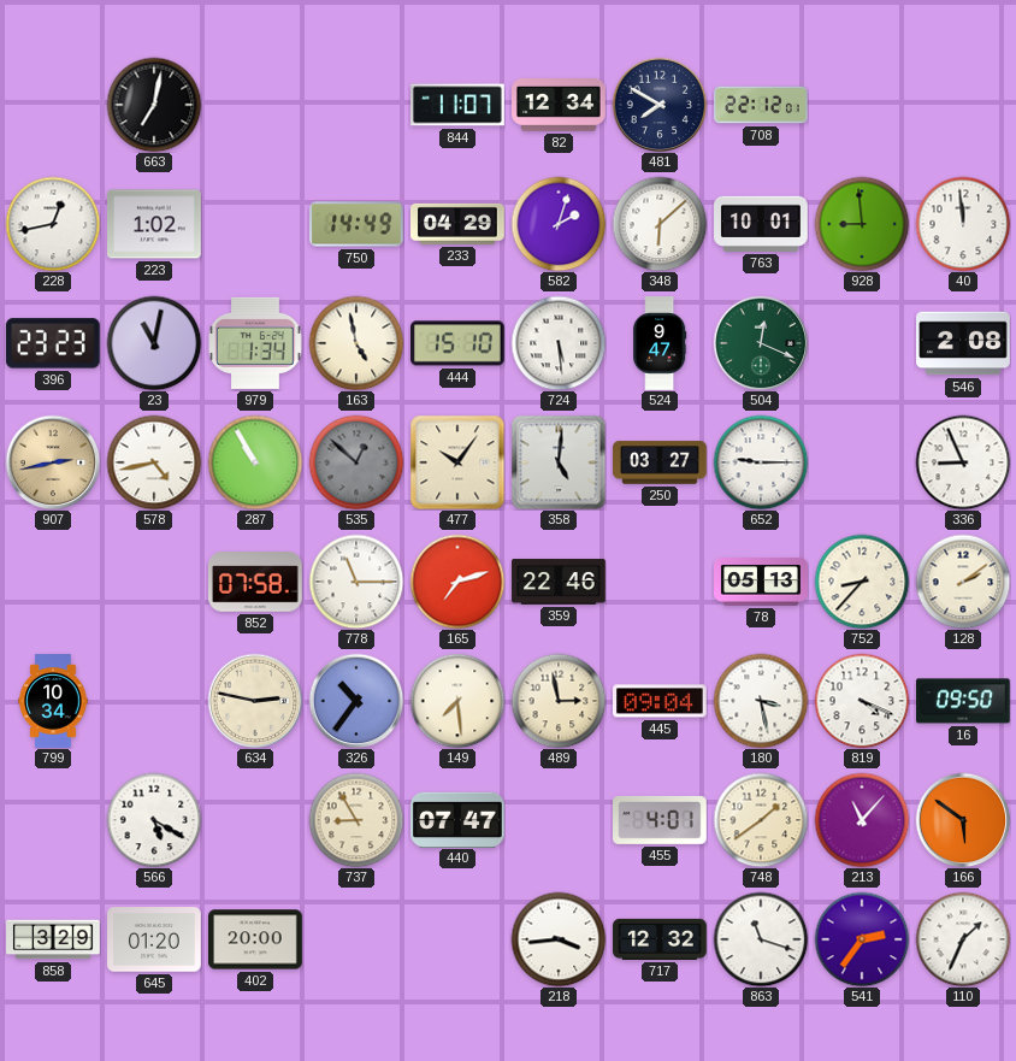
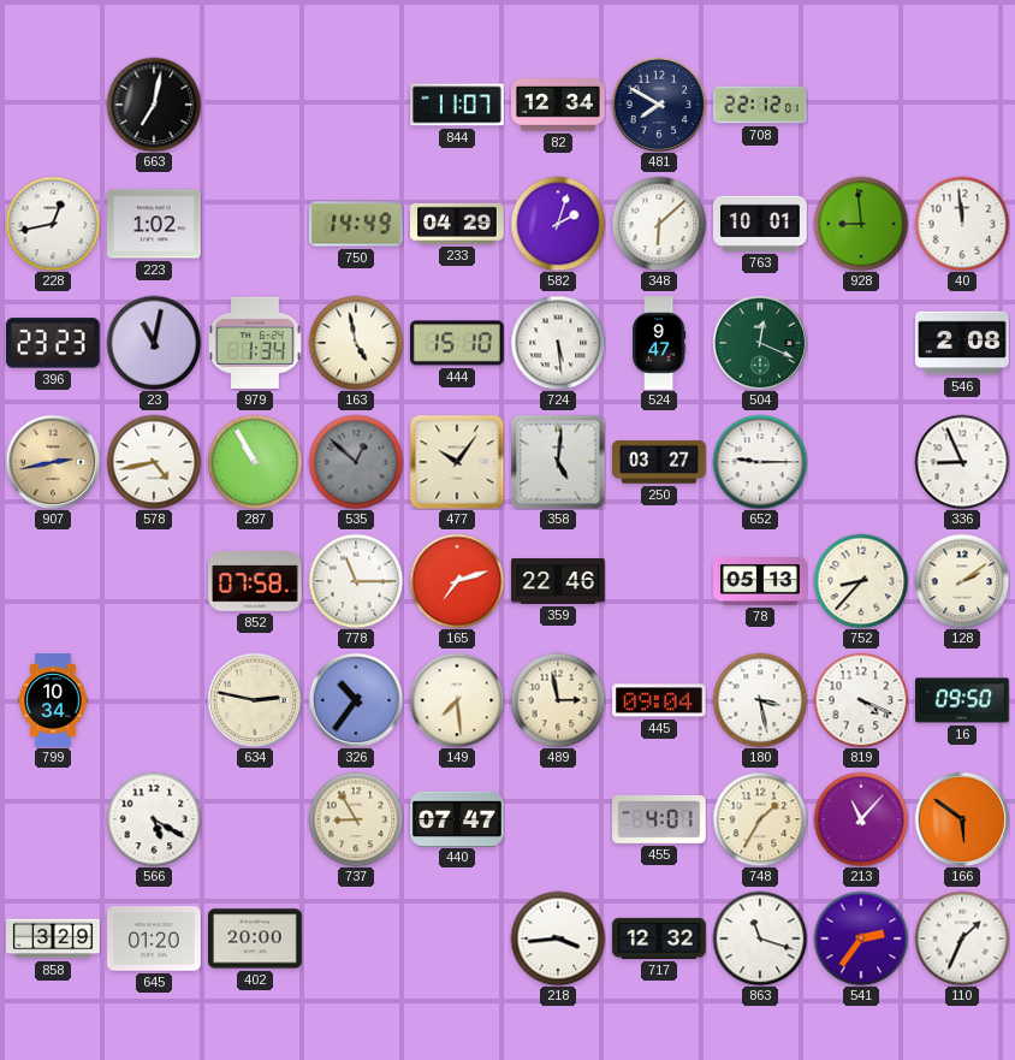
748: 1:39 -> 1:35
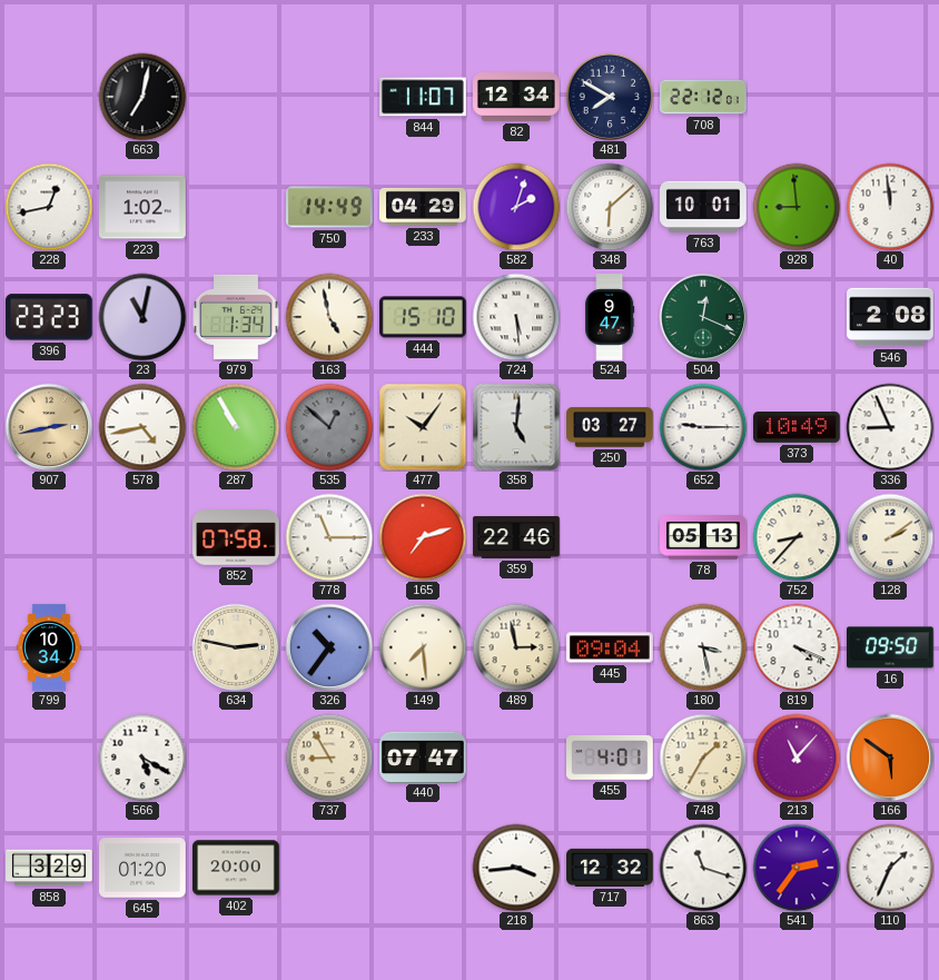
373: none -> 10:49
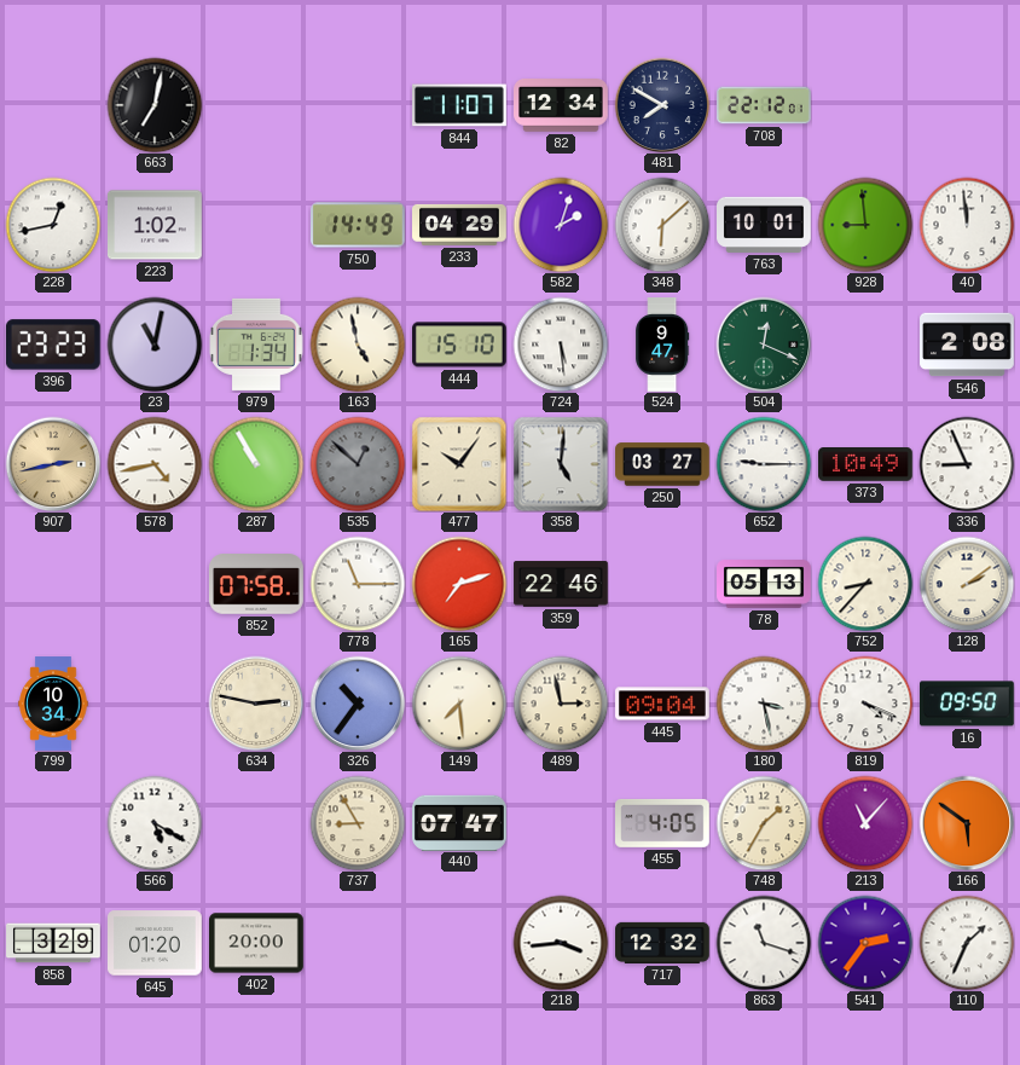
455: 4:01 -> 4:05
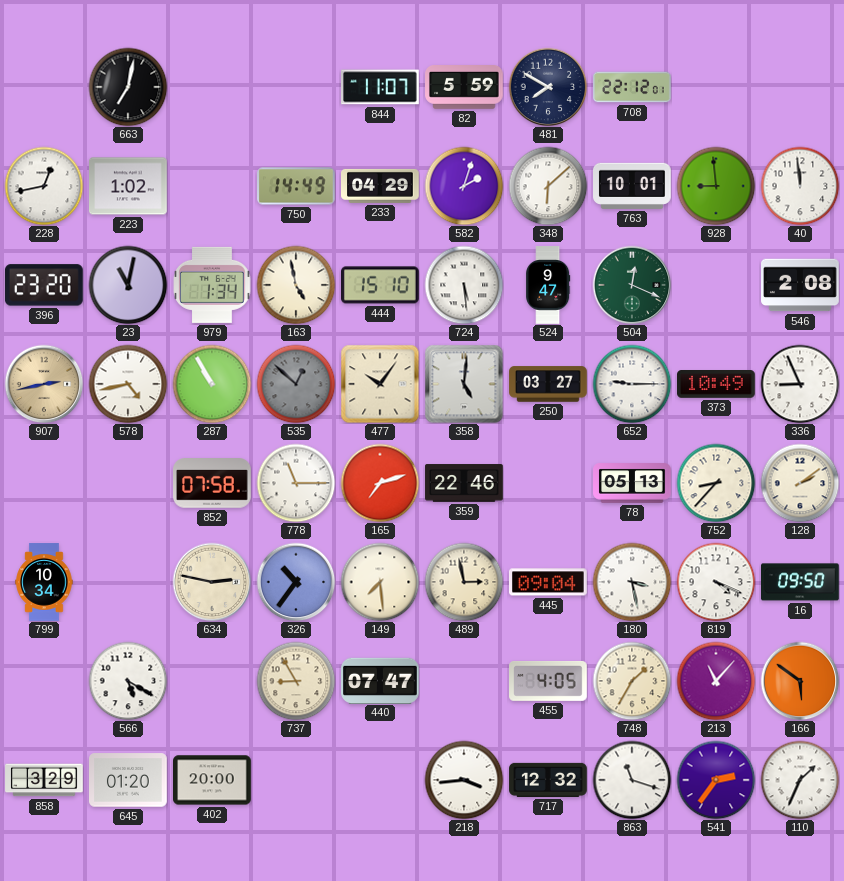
82: 12:34 -> 5:59
396: 23:23 -> 23:20
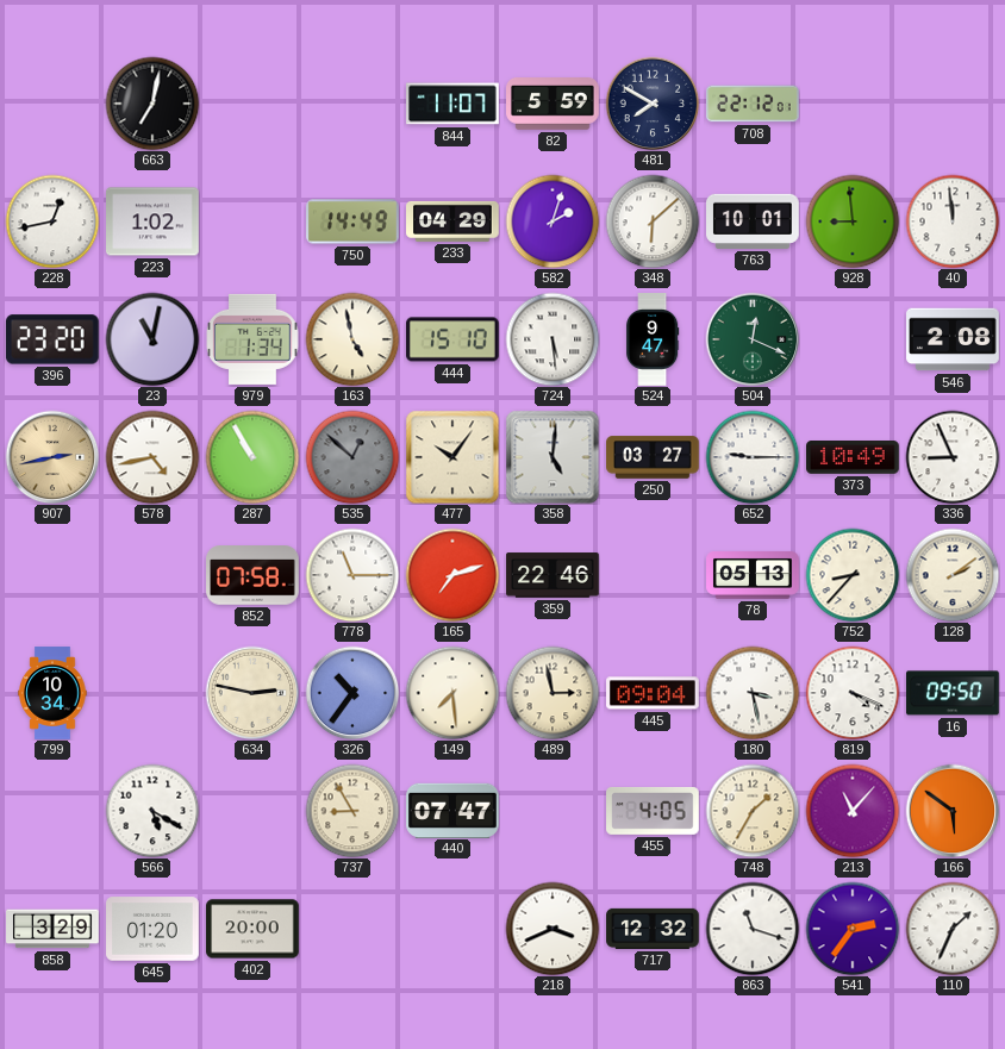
218: 3:44 -> 3:41
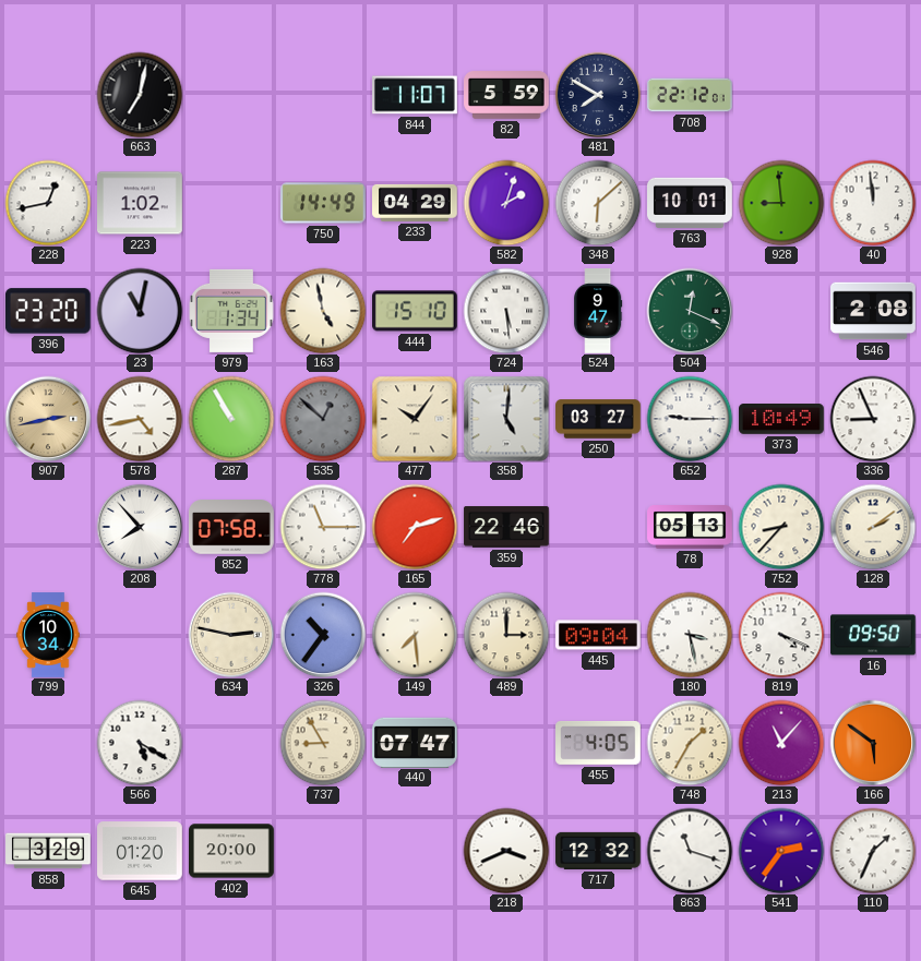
208: none -> 7:53
489: 2:58 -> 3:00
